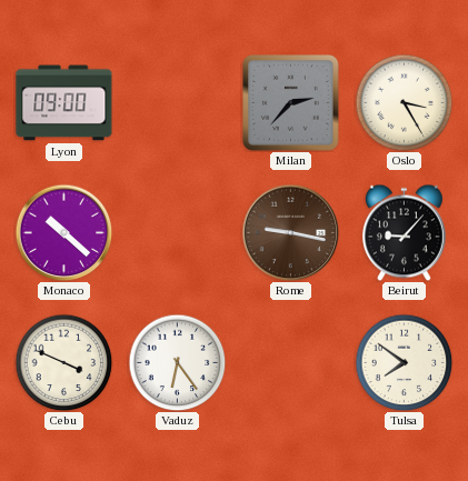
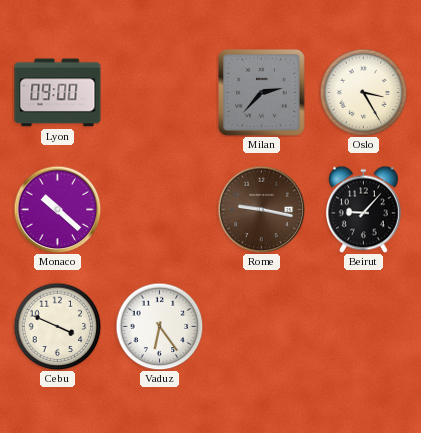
Tulsa: 7:51 -> none
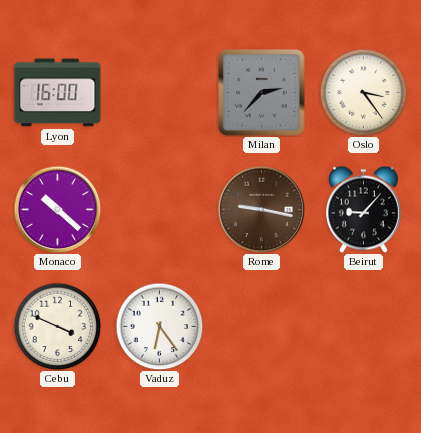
Lyon: 09:00 -> 16:00
Oslo: 3:25 -> 3:24
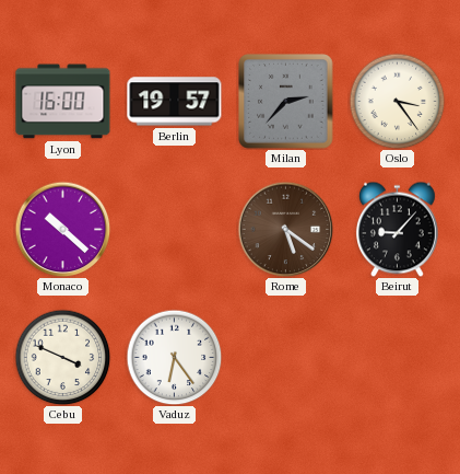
Berlin: none -> 19:57
Rome: 9:17 -> 5:21
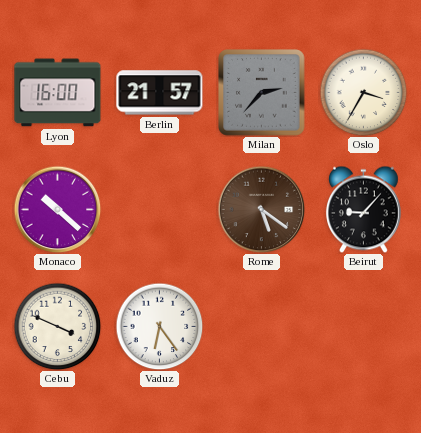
Berlin: 19:57 -> 21:57
Oslo: 3:24 -> 3:35
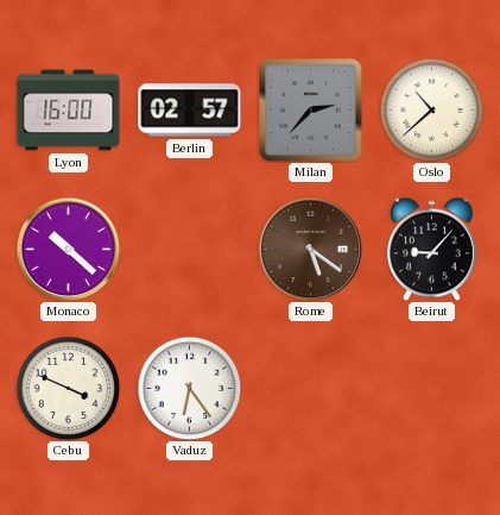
Berlin: 21:57 -> 02:57
Oslo: 3:35 -> 10:38
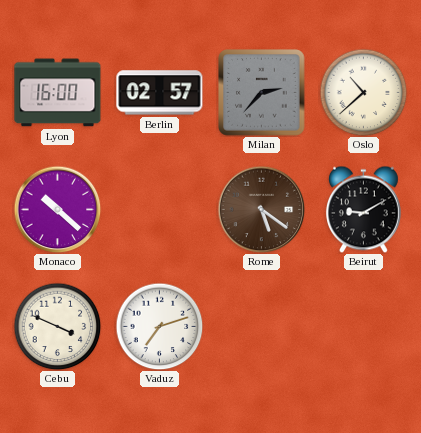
Beirut: 9:07 -> 9:10
Vaduz: 6:24 -> 7:12
